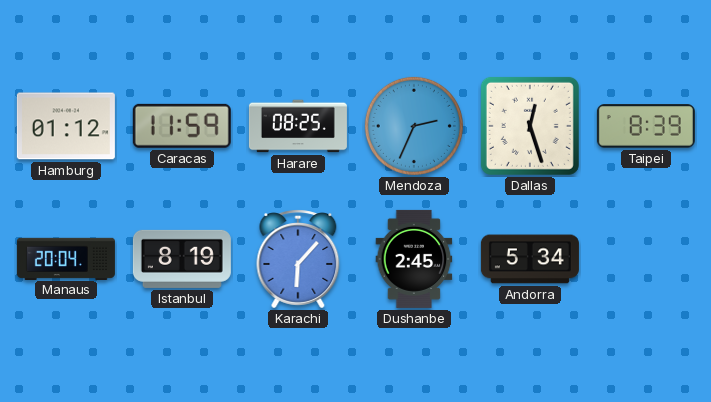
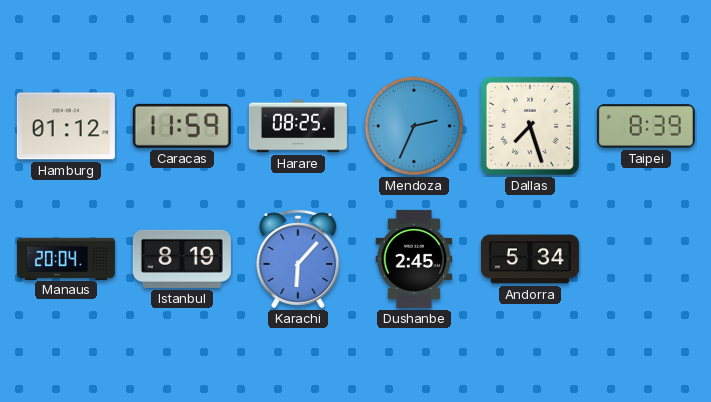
Dallas: 12:27 -> 7:27
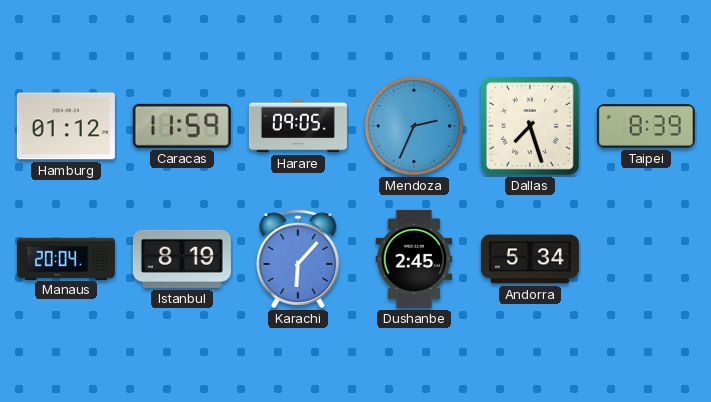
Harare: 08:25 -> 09:05
